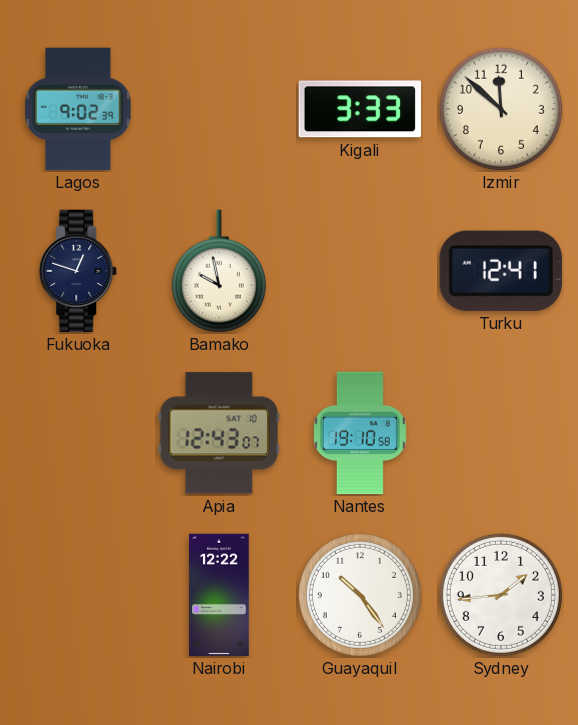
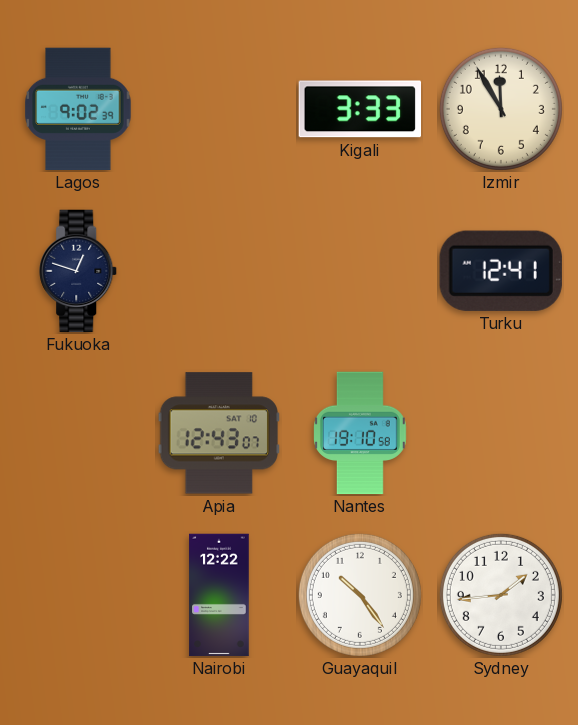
Izmir: 11:52 -> 11:55
Bamako: 9:58 -> none
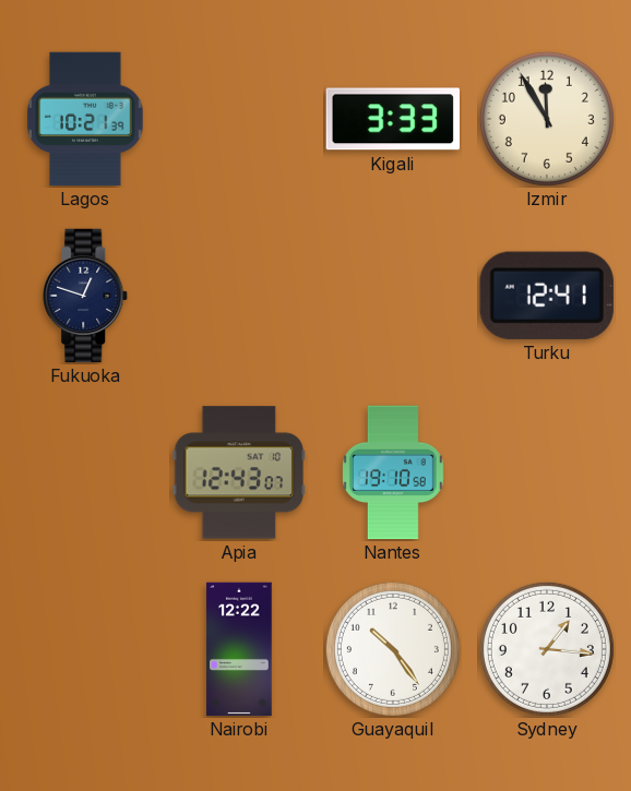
Lagos: 9:02 -> 10:21
Sydney: 1:44 -> 1:16
